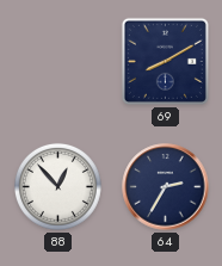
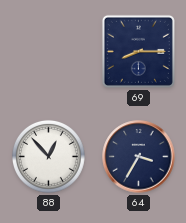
69: 8:10 -> 8:15
64: 2:35 -> 3:35
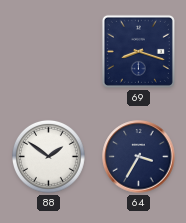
69: 8:15 -> 8:18
88: 12:53 -> 1:51
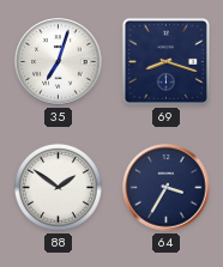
35: none -> 7:03
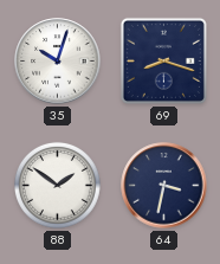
35: 7:03 -> 10:03
64: 3:35 -> 3:32
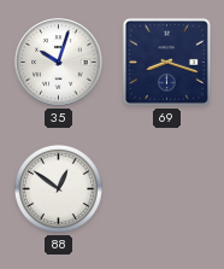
88: 1:51 -> 12:51
64: 3:32 -> none
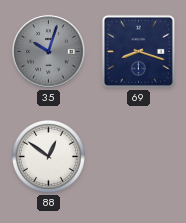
35 dial: white -> grey
